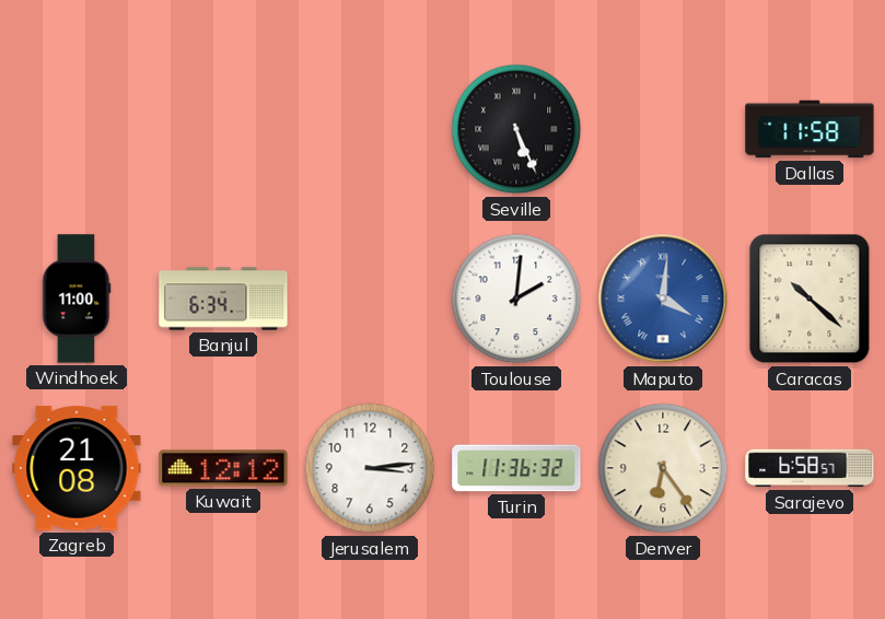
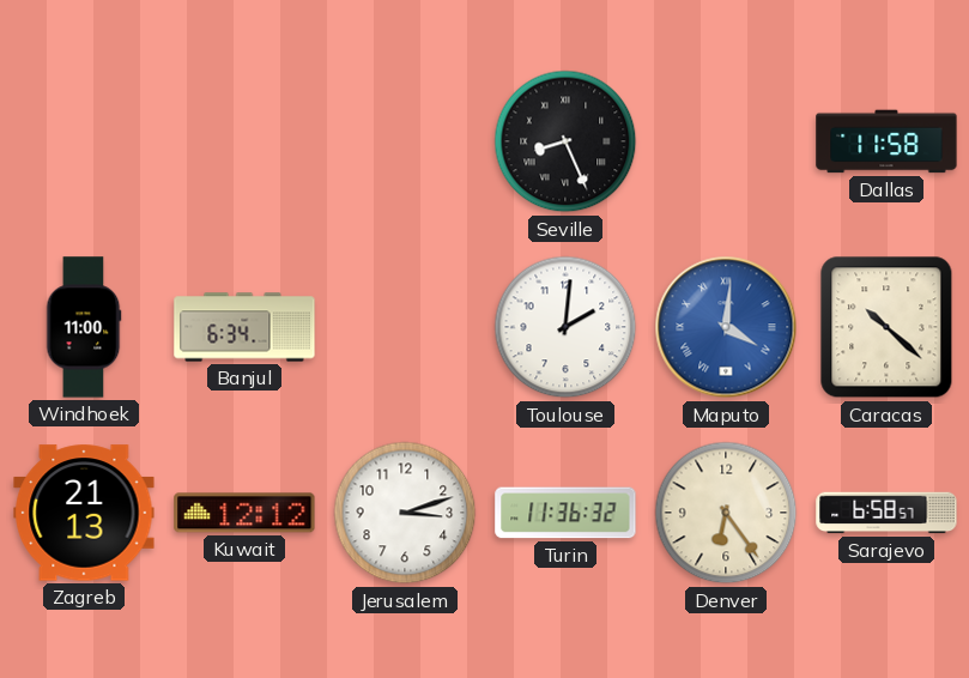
Seville: 5:26 -> 8:26
Zagreb: 21:08 -> 21:13
Jerusalem: 3:14 -> 3:12
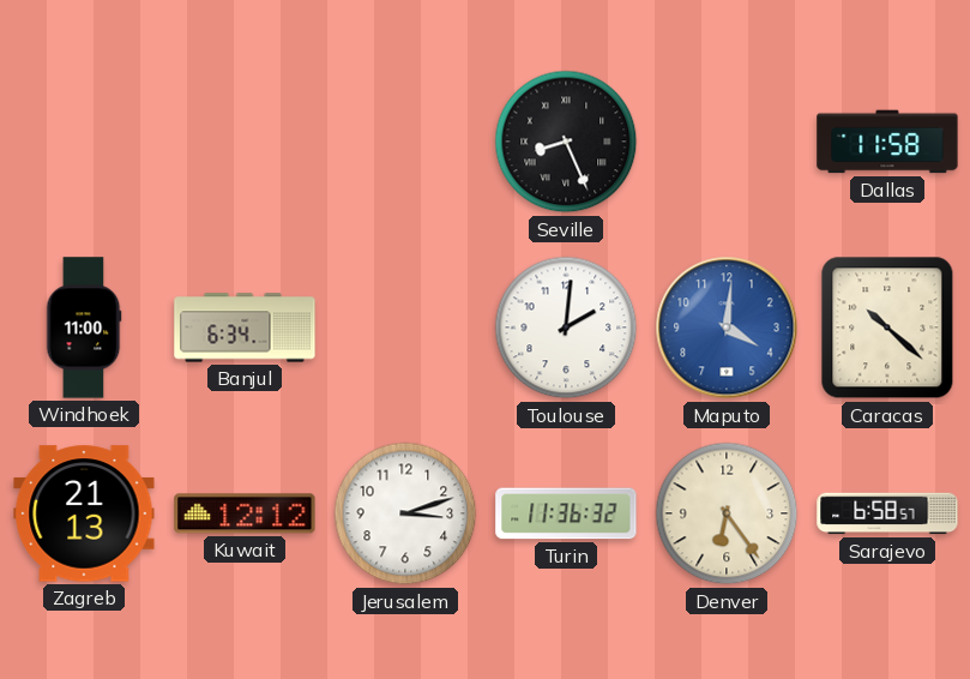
Maputo numerals: Roman -> Arabic
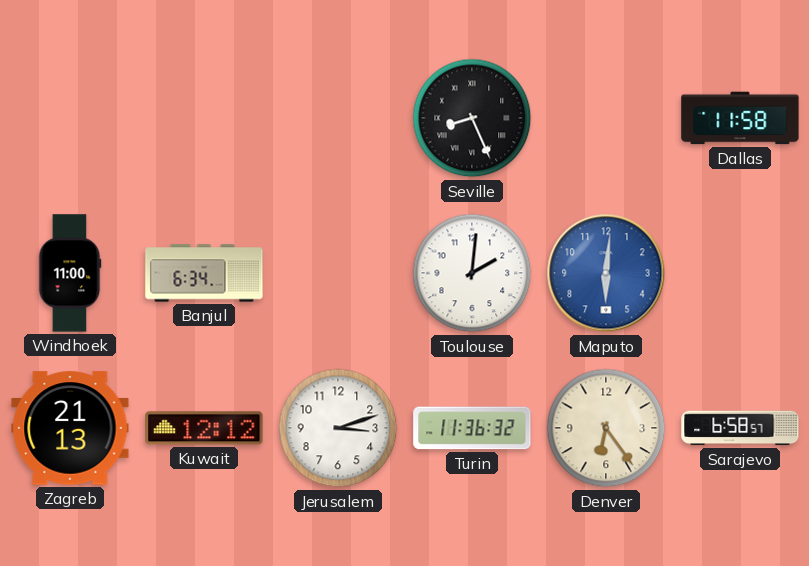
Maputo: 4:01 -> 6:01
Caracas: 10:22 -> none
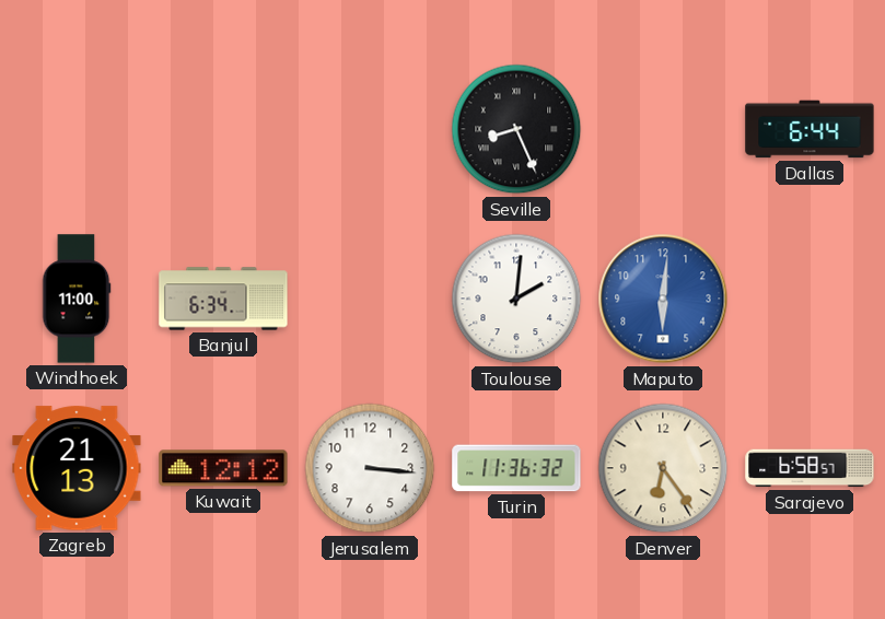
Dallas: 11:58 -> 6:44
Jerusalem: 3:12 -> 3:16
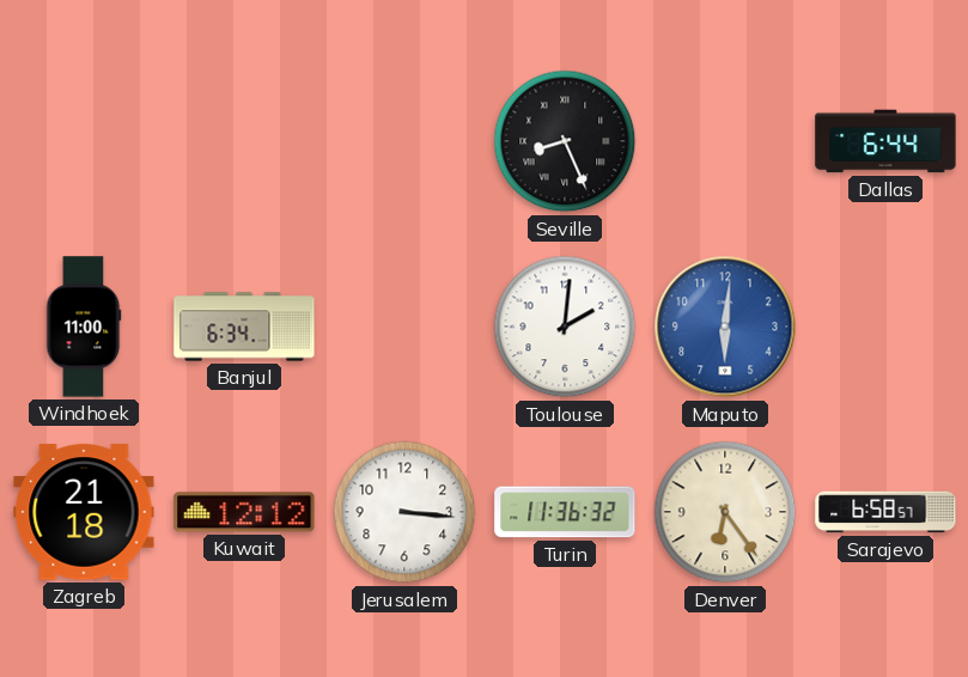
Zagreb: 21:13 -> 21:18
